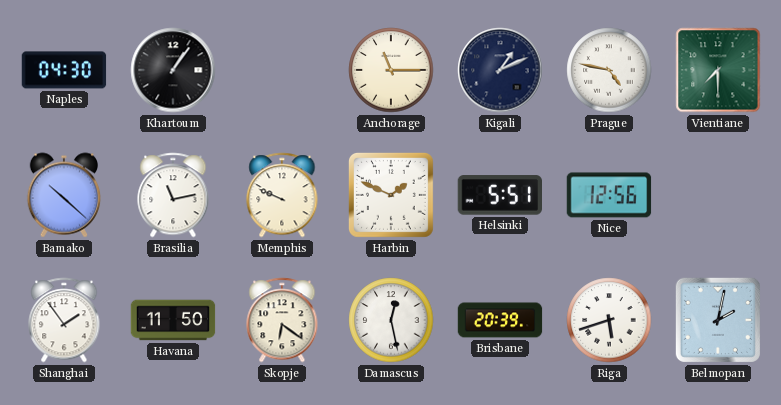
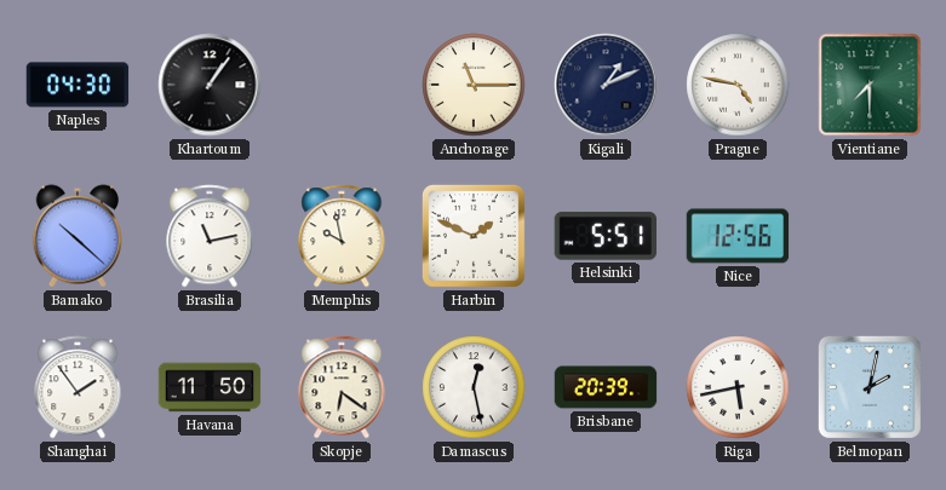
Memphis: 9:49 -> 9:58
Riga: 5:42 -> 5:43
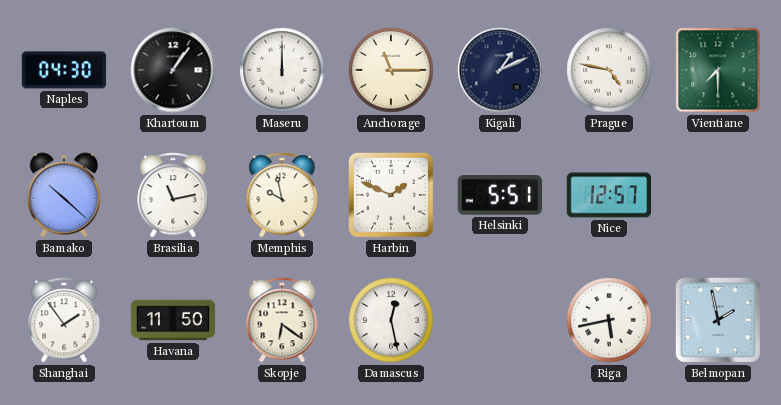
Maseru: none -> 12:00
Nice: 12:56 -> 12:57
Brisbane: 20:39 -> none
Belmopan: 2:02 -> 1:58
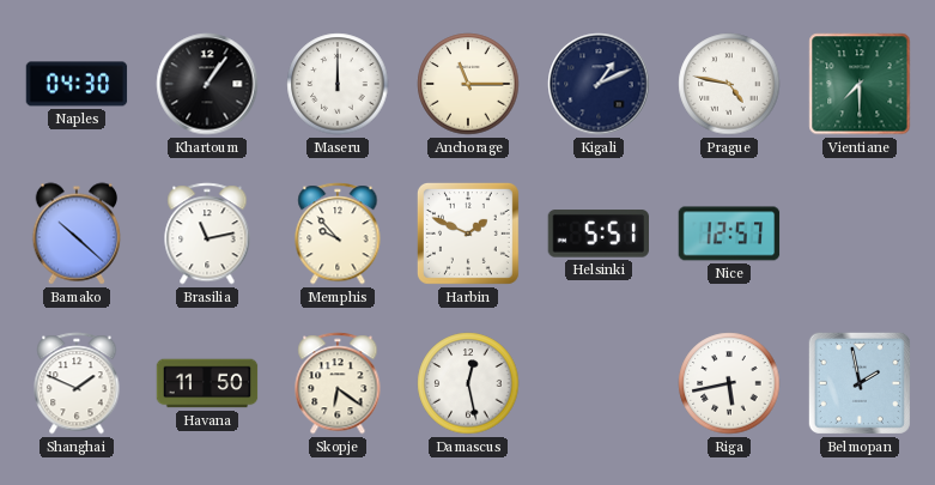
Memphis: 9:58 -> 9:53
Shanghai: 1:54 -> 1:49
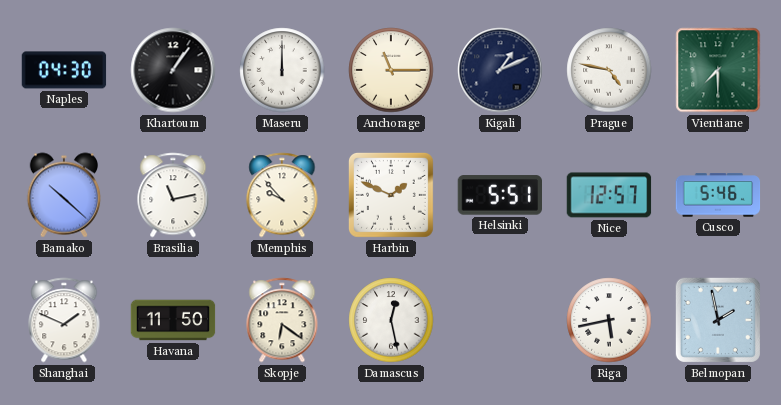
Cusco: none -> 5:46
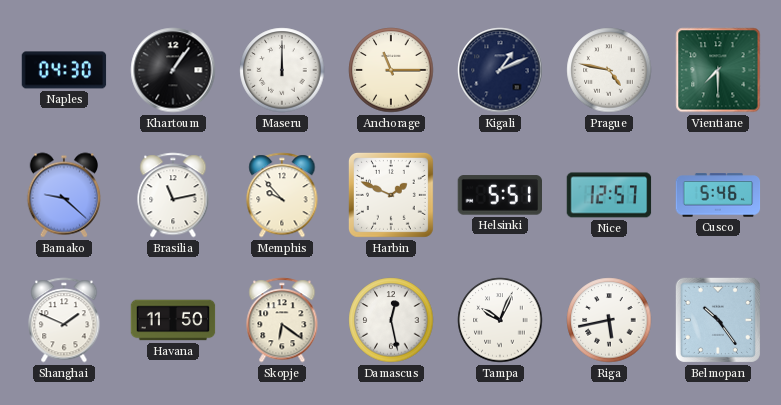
Bamako: 10:22 -> 9:22
Tampa: none -> 10:04
Belmopan: 1:58 -> 10:24
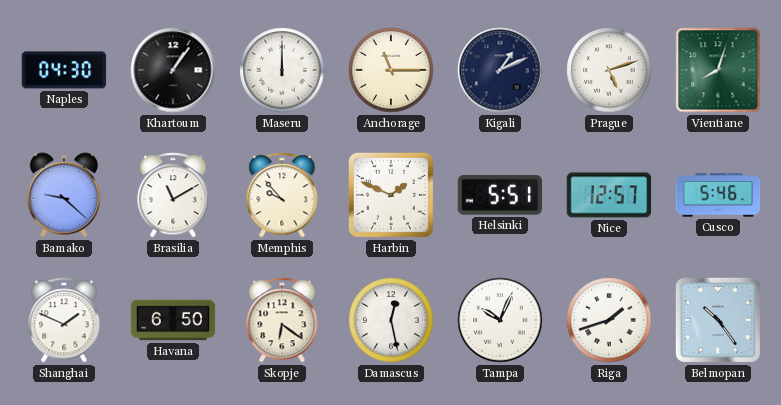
Prague: 4:47 -> 5:12
Vientiane: 7:30 -> 8:03
Brasilia: 11:13 -> 11:10
Havana: 11:50 -> 6:50
Riga: 5:43 -> 1:42
